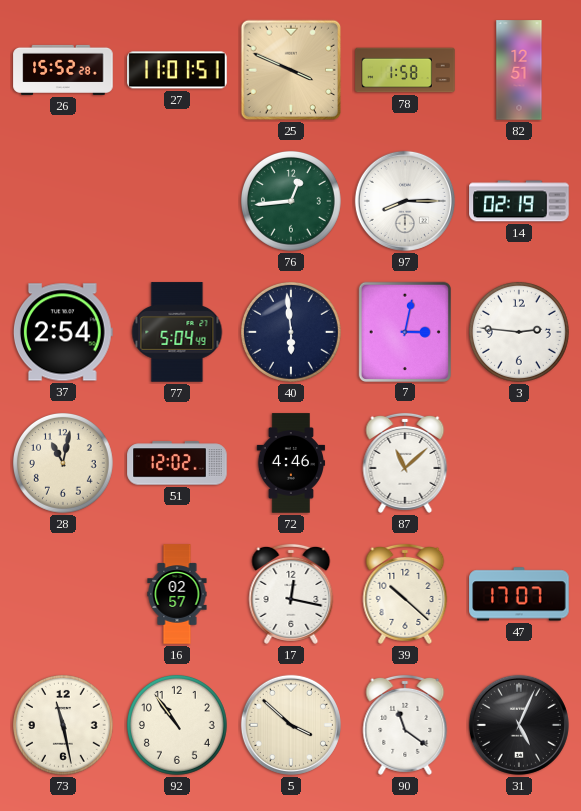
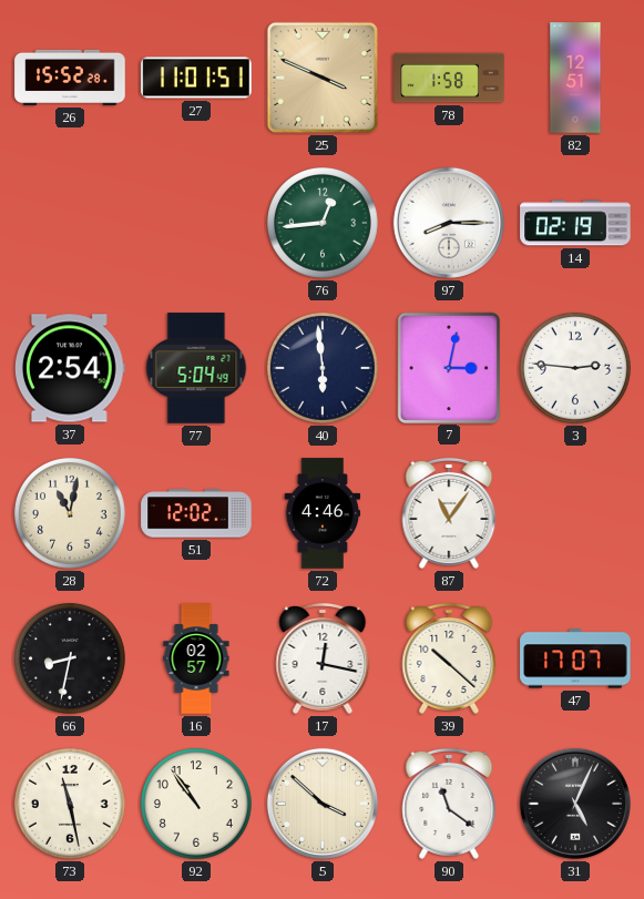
87: 11:08 -> 11:06
66: none -> 8:32
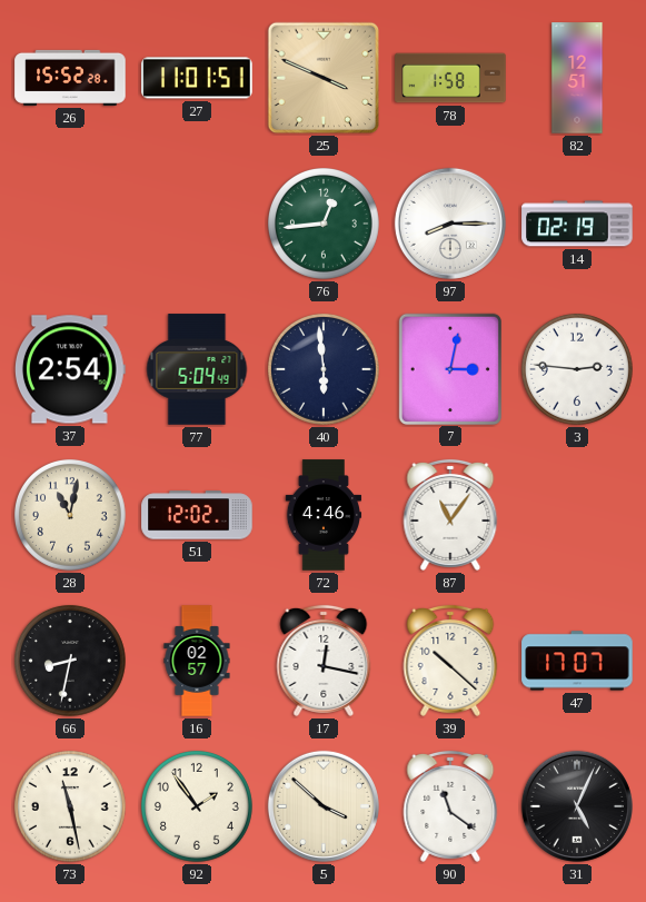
92: 10:54 -> 1:54
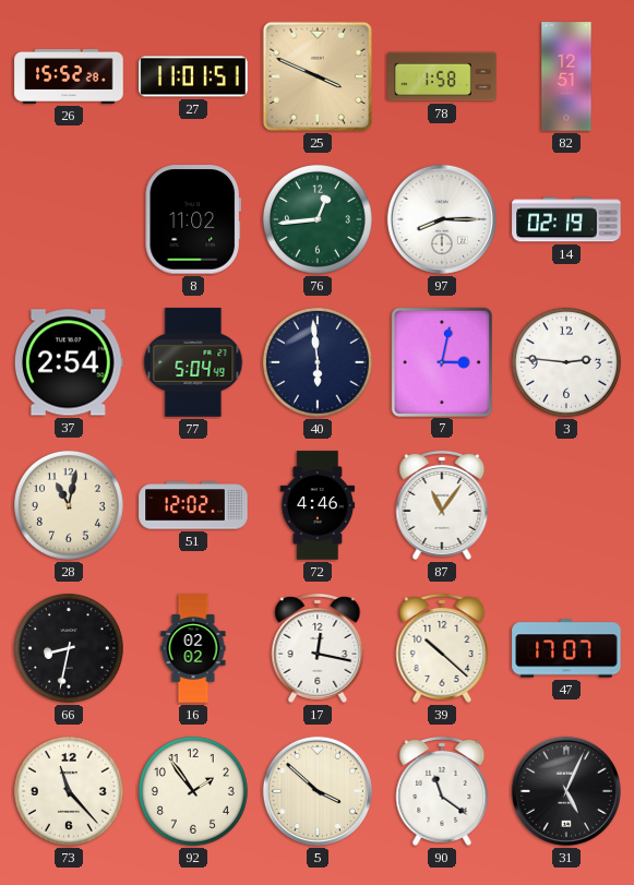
8: none -> 11:02
16: 02:57 -> 02:02
73: 11:28 -> 11:23
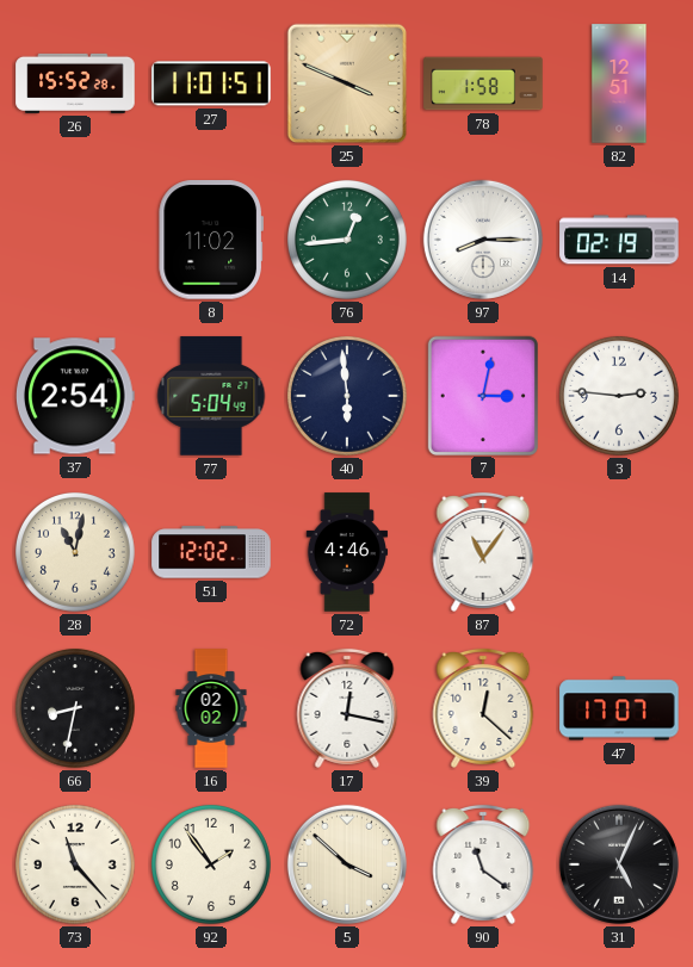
39: 10:22 -> 12:22
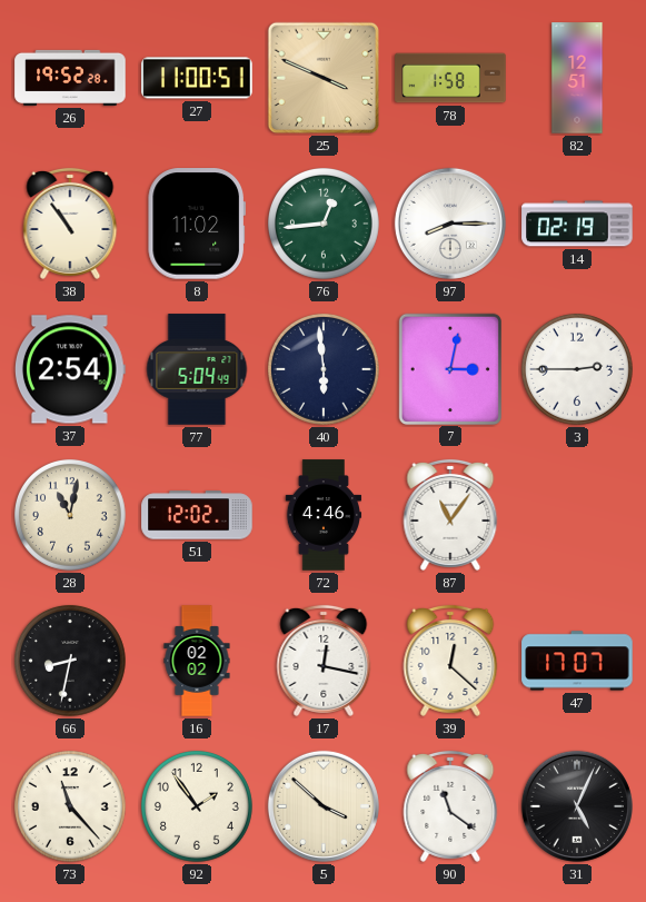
26: 15:52 -> 19:52
27: 11:01 -> 11:00
38: none -> 10:54
3: 2:46 -> 2:45
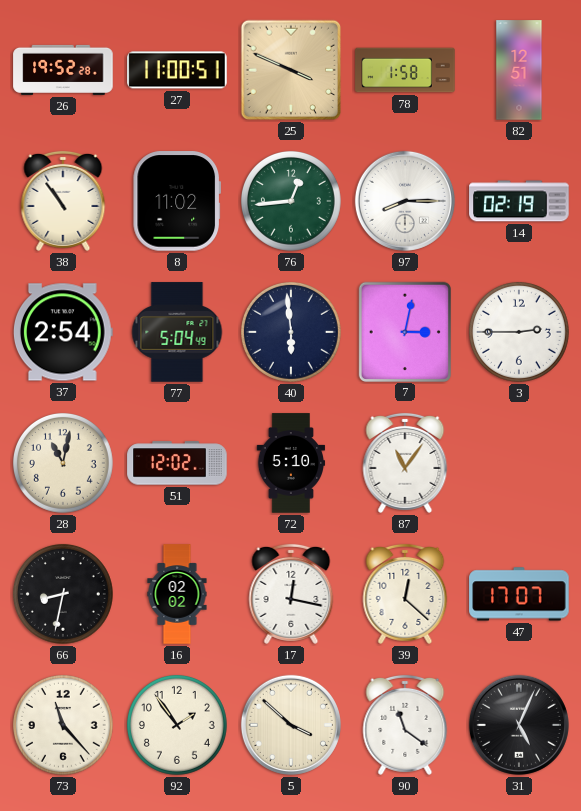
72: 4:46 -> 5:10
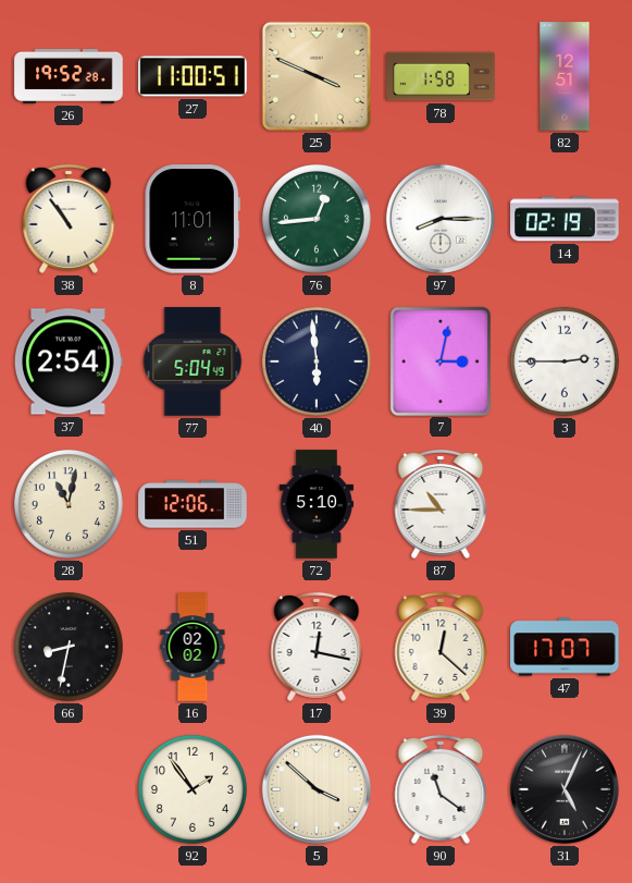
8: 11:02 -> 11:01
51: 12:02 -> 12:06
87: 11:06 -> 10:45
73: 11:23 -> none
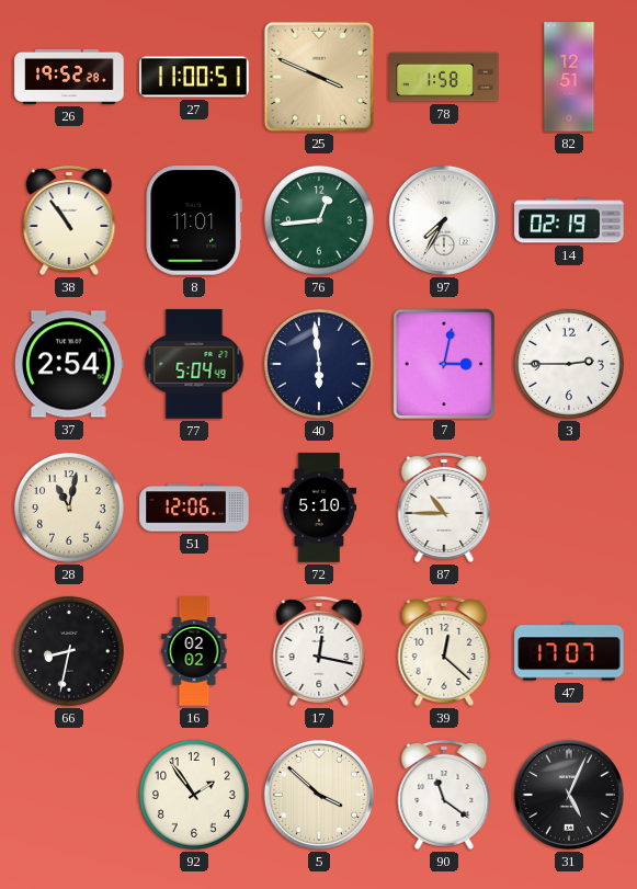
97: 8:15 -> 7:35
